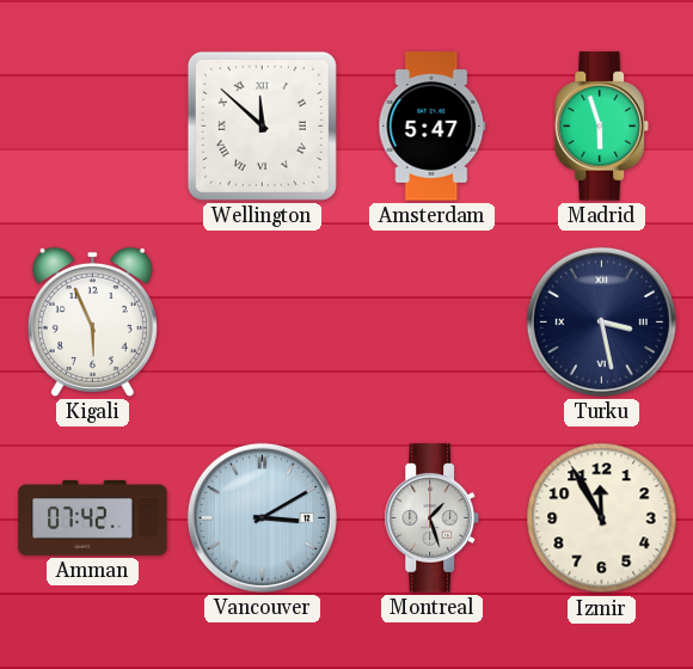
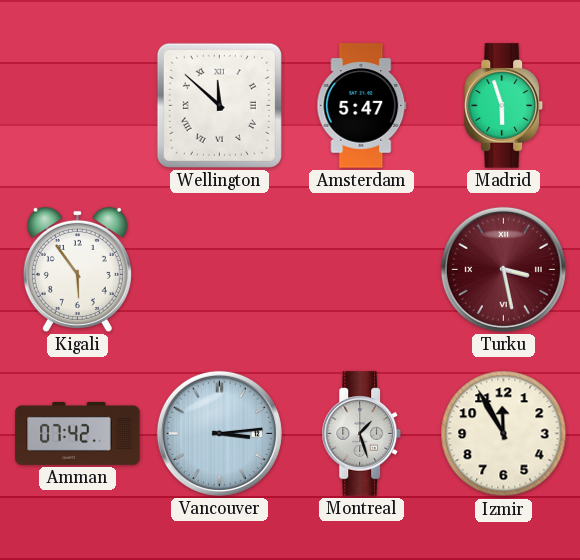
Kigali: 5:56 -> 5:54
Turku dial: navy -> burgundy
Vancouver: 3:10 -> 3:14
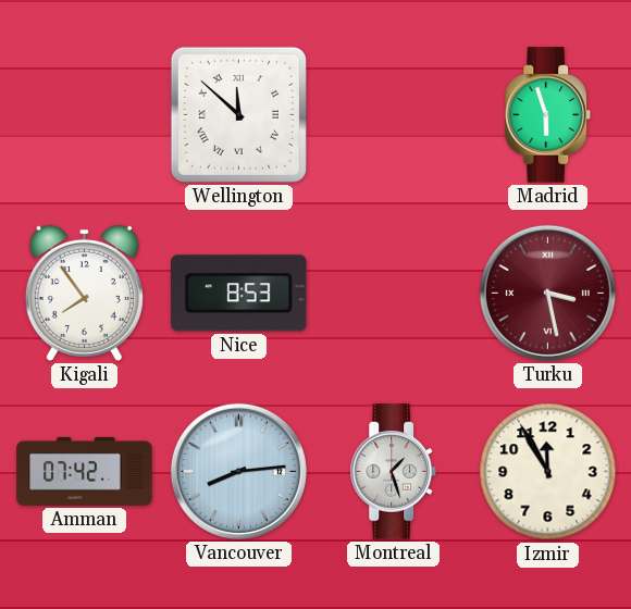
Amsterdam: 5:47 -> none
Kigali: 5:54 -> 7:54
Nice: none -> 8:53
Vancouver: 3:14 -> 8:14
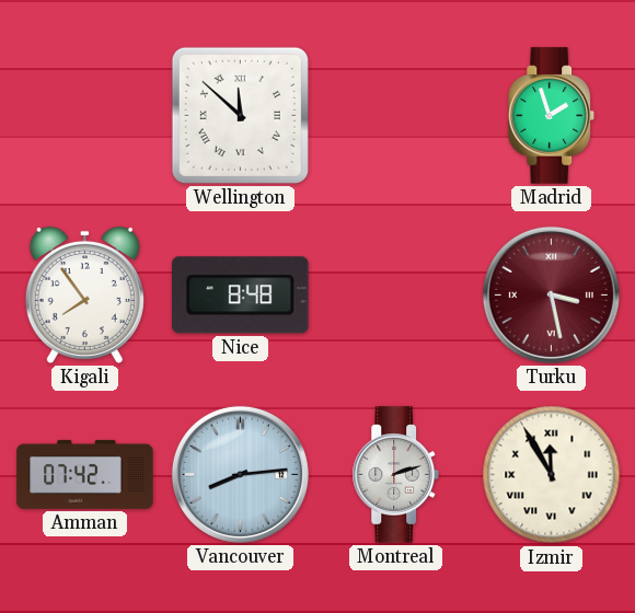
Madrid: 5:57 -> 1:57
Nice: 8:53 -> 8:48
Montreal: 1:27 -> 2:12
Izmir numerals: Arabic -> Roman
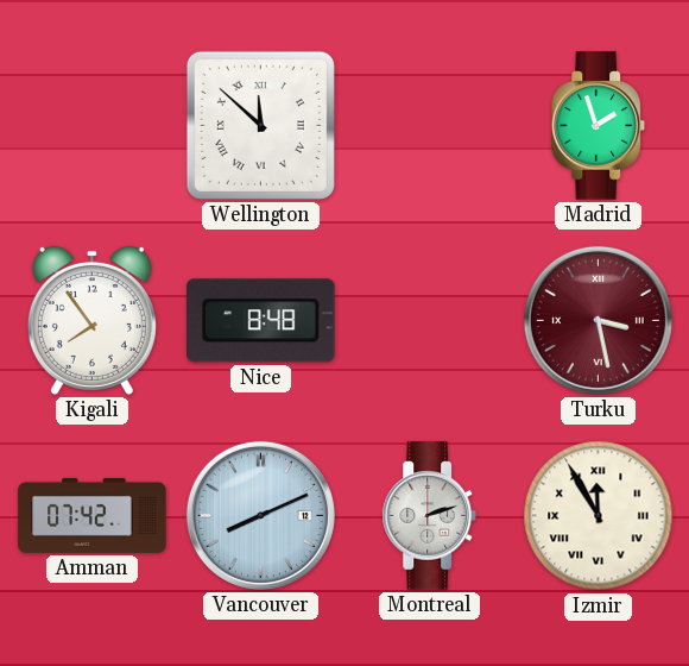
Vancouver: 8:14 -> 8:11
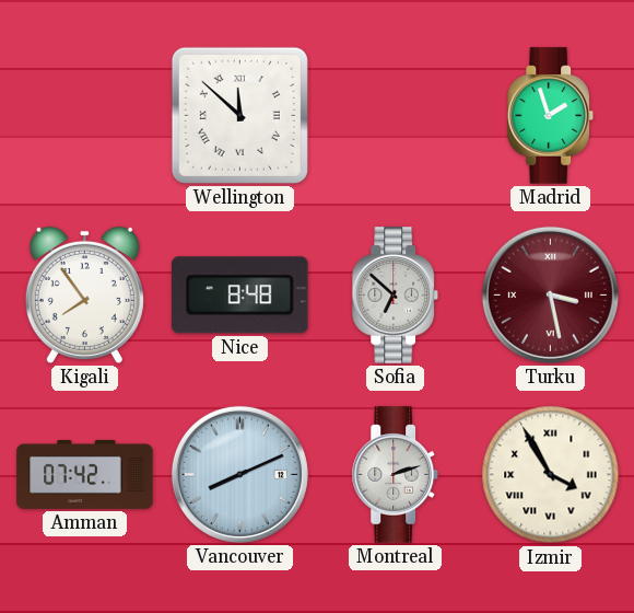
Sofia: none -> 6:52
Izmir: 11:55 -> 3:55
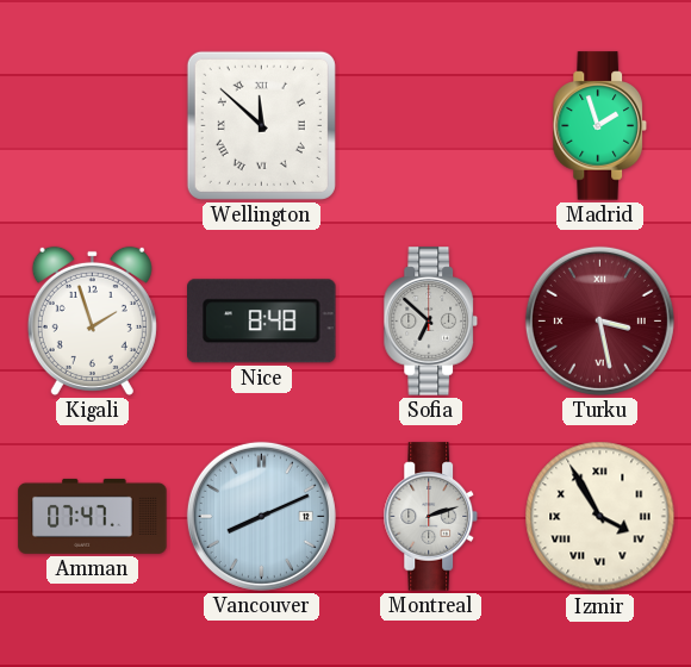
Kigali: 7:54 -> 1:57
Amman: 07:42 -> 07:47
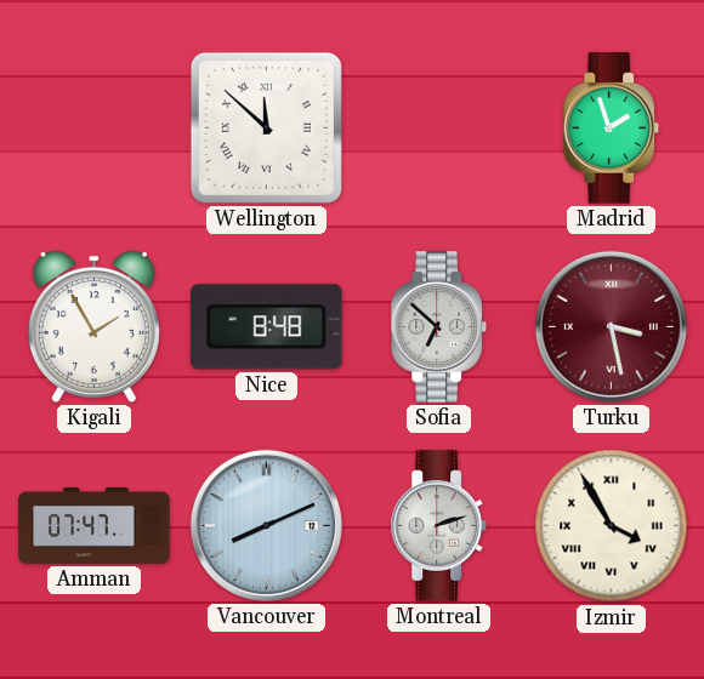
Kigali: 1:57 -> 1:55
